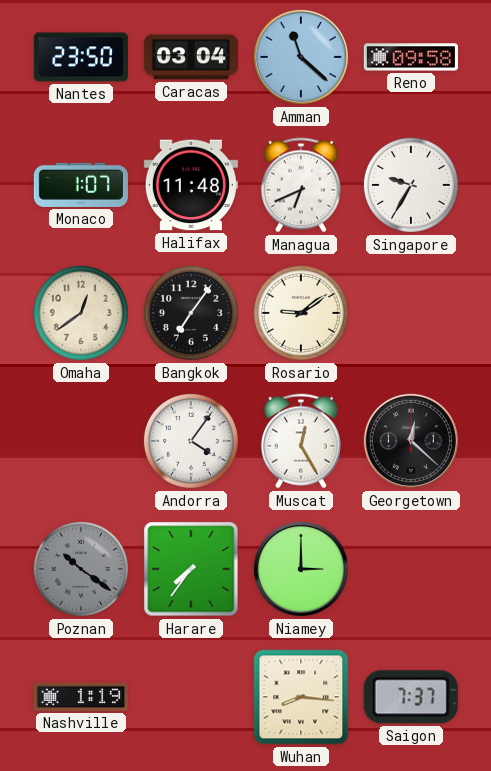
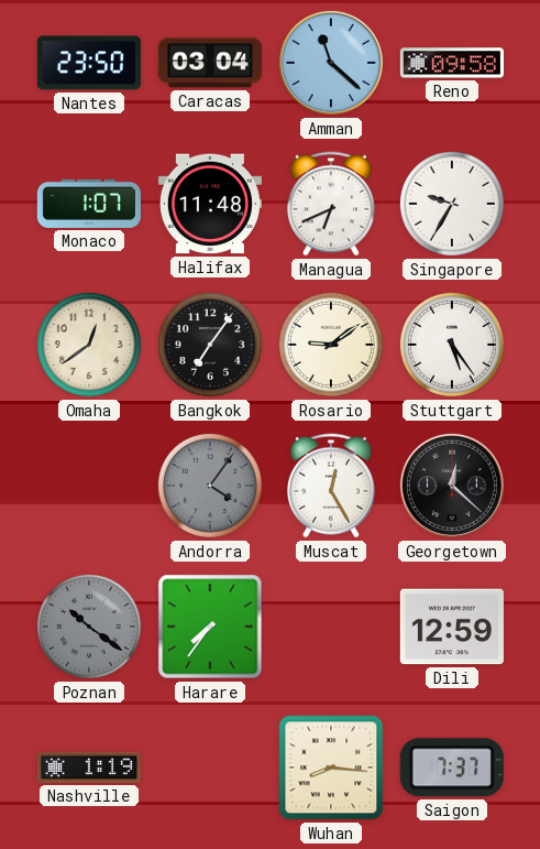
Stuttgart: none -> 5:24
Andorra dial: white -> grey
Niamey: 3:00 -> none
Dili: none -> 12:59
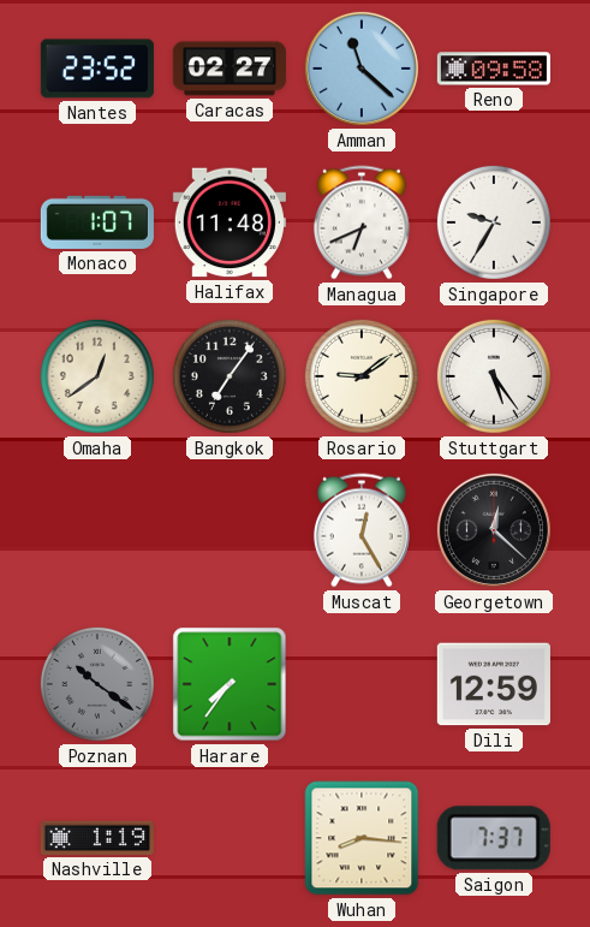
Nantes: 23:50 -> 23:52
Caracas: 03:04 -> 02:27
Andorra: 4:06 -> none
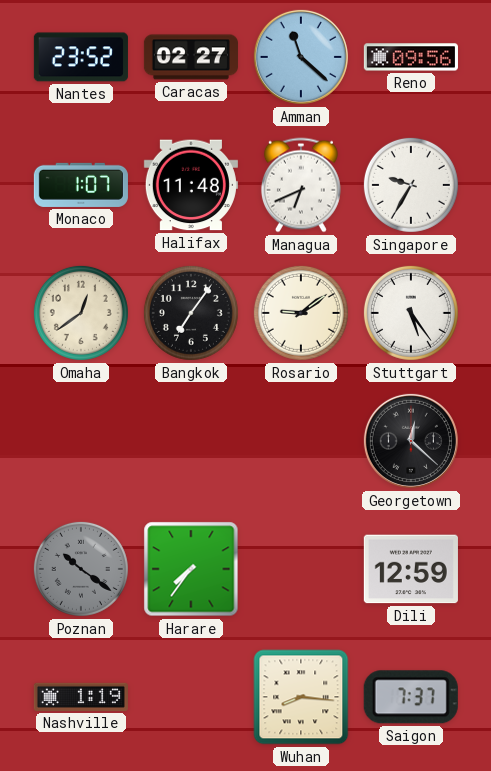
Reno: 09:58 -> 09:56
Muscat: 12:25 -> none
